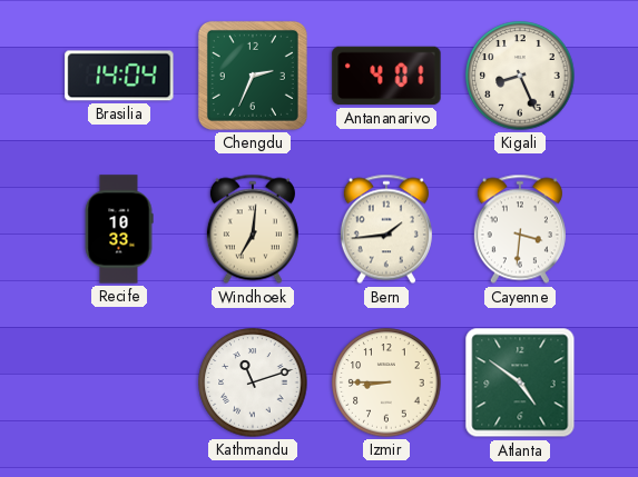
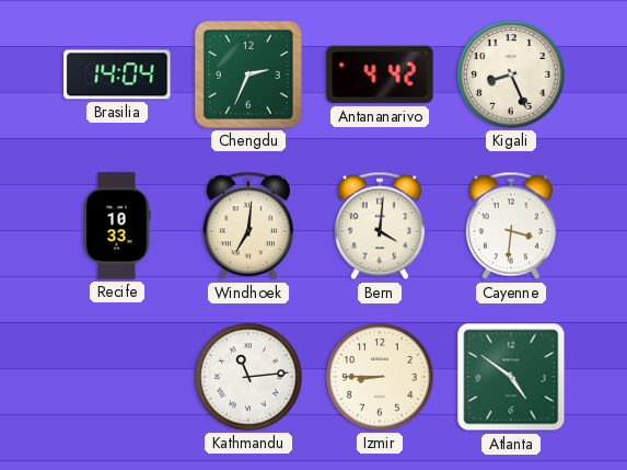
Antananarivo: 4:01 -> 4:42
Bern: 1:44 -> 4:01
Kathmandu: 11:12 -> 11:14
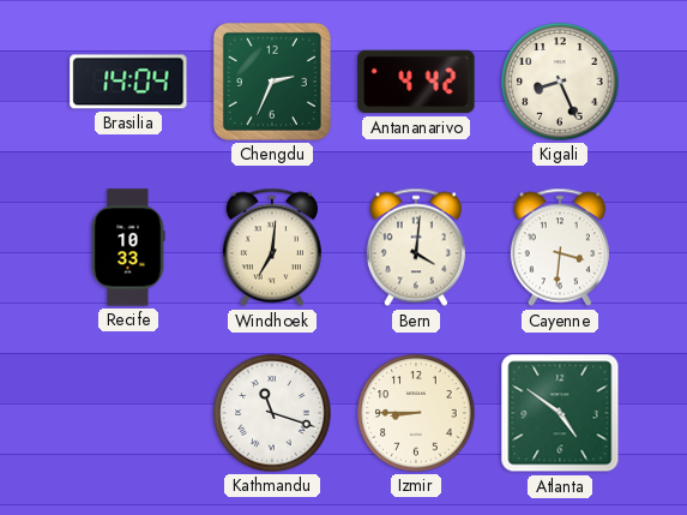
Kathmandu: 11:14 -> 11:18
